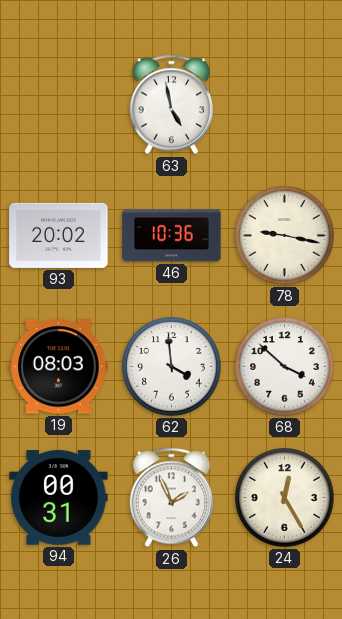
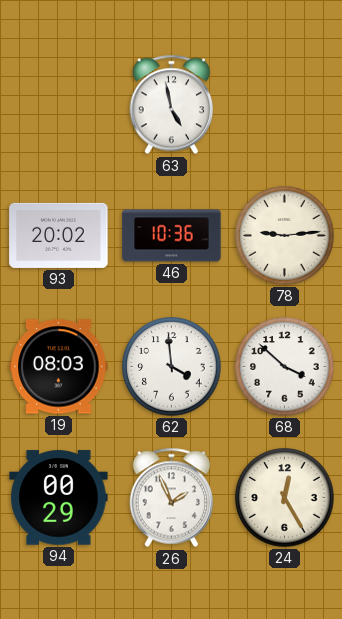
78: 9:17 -> 9:14
94: 00:31 -> 00:29
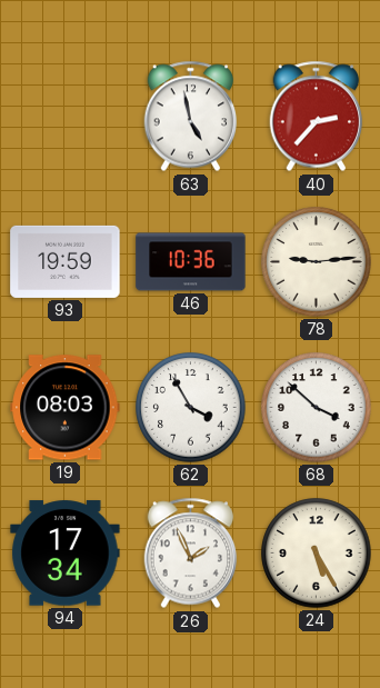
40: none -> 2:37
93: 20:02 -> 19:59
62: 3:59 -> 3:55
94: 00:29 -> 17:34
24: 12:25 -> 5:25
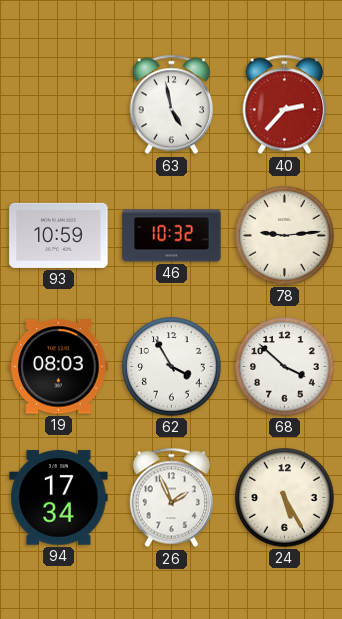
93: 19:59 -> 10:59
46: 10:36 -> 10:32
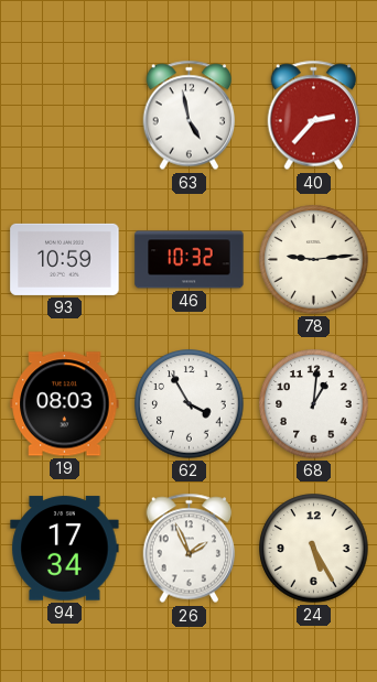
68: 3:52 -> 1:01
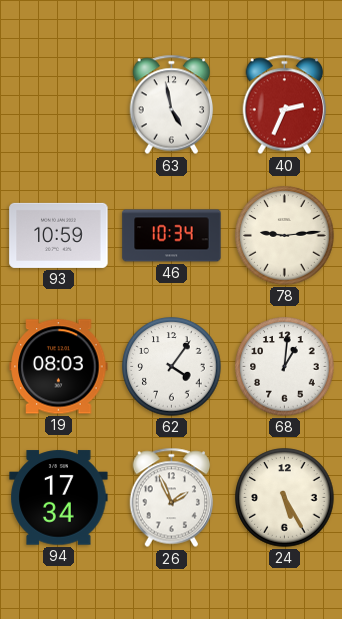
40: 2:37 -> 2:34
46: 10:32 -> 10:34
62: 3:55 -> 4:06
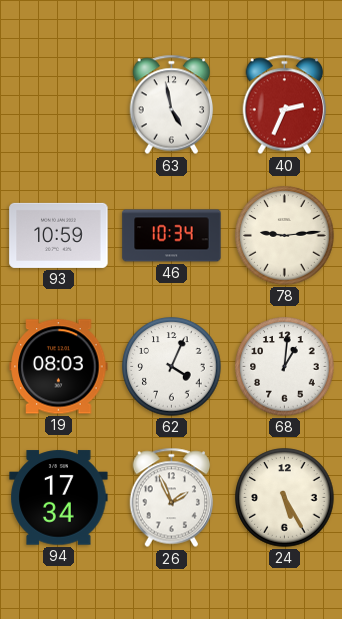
62: 4:06 -> 4:04
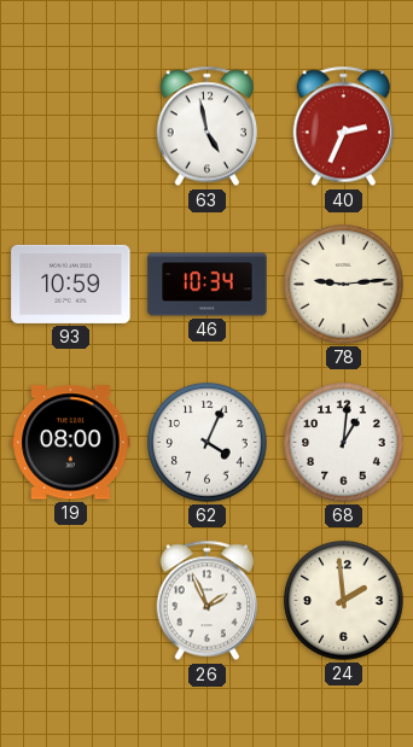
19: 08:03 -> 08:00
94: 17:34 -> none
24: 5:25 -> 1:59
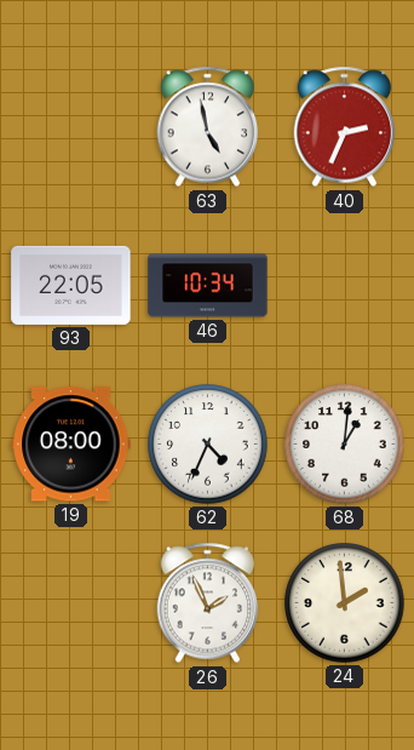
93: 10:59 -> 22:05
78: 9:14 -> none
62: 4:04 -> 4:34
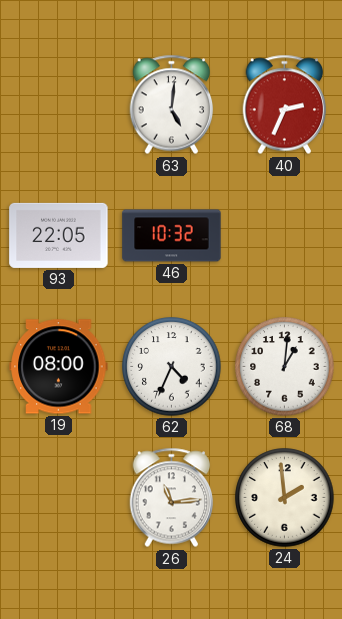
63: 4:58 -> 5:01
46: 10:34 -> 10:32
26: 1:56 -> 11:14
